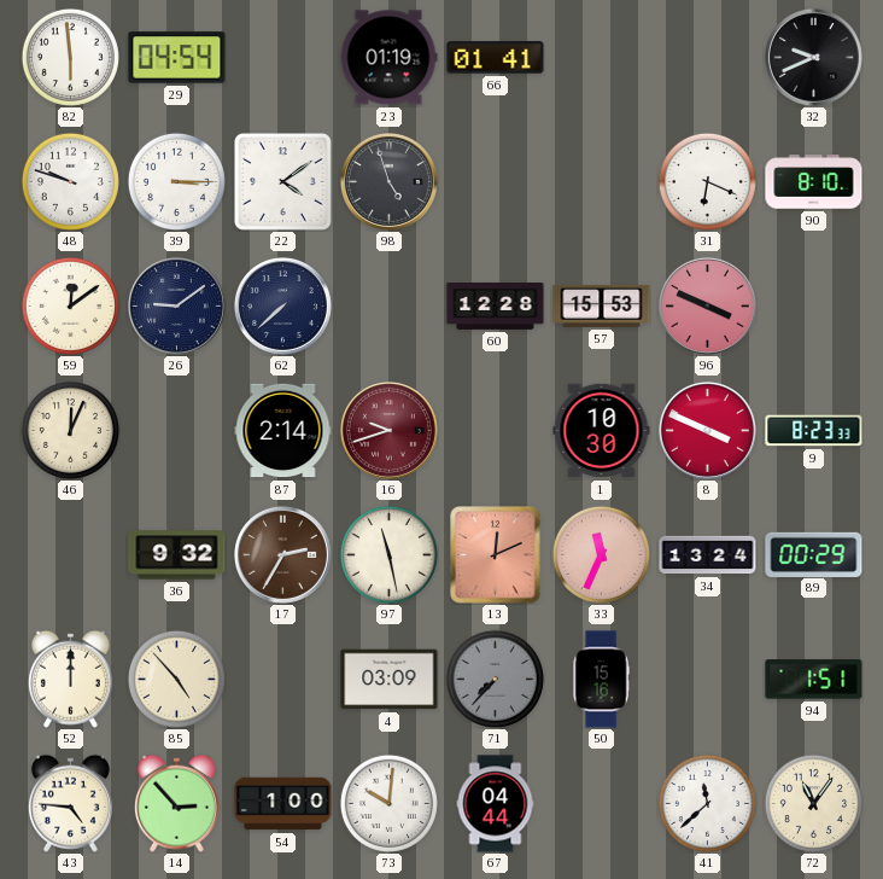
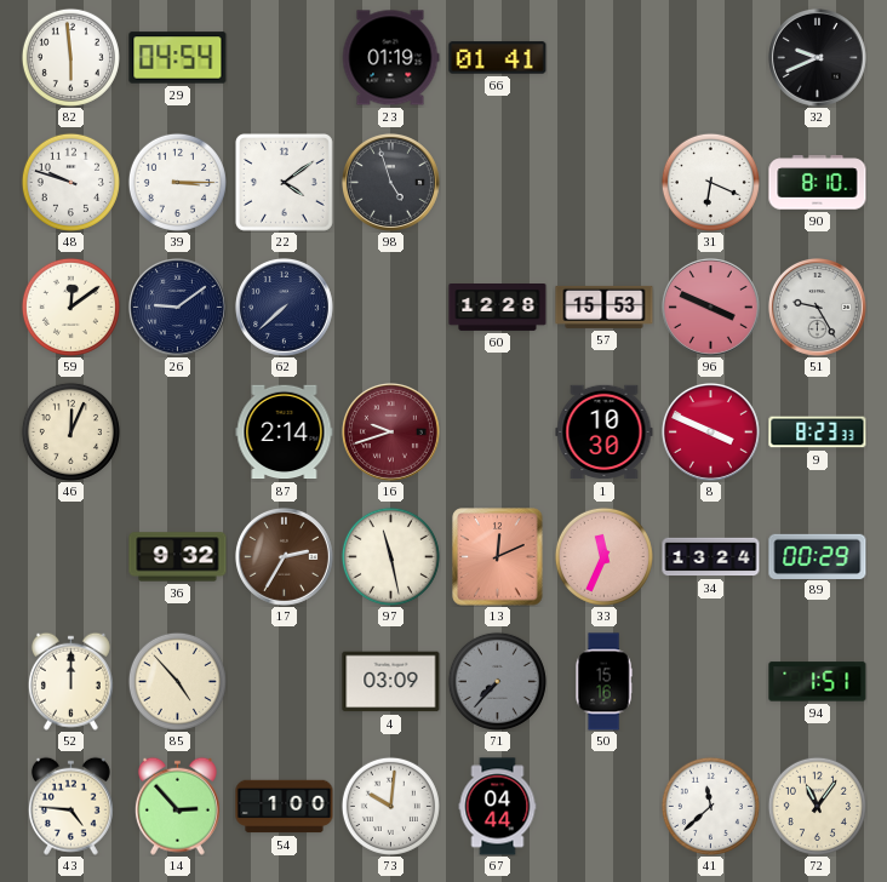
51: none -> 9:25
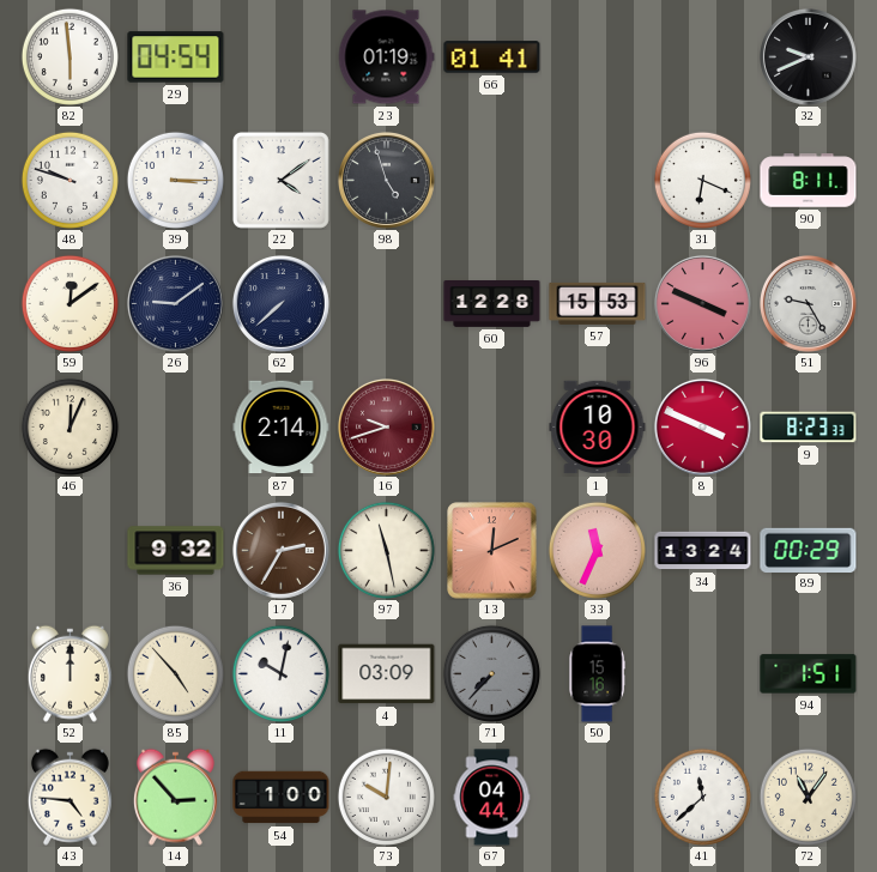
90: 8:10 -> 8:11
11: none -> 10:02
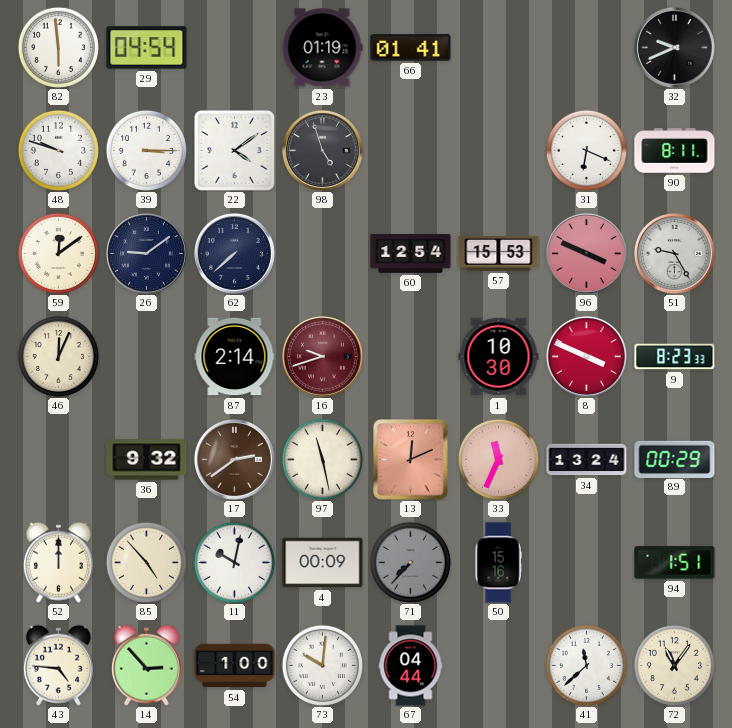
60: 12:28 -> 12:54
17: 2:35 -> 2:39
4: 03:09 -> 00:09
